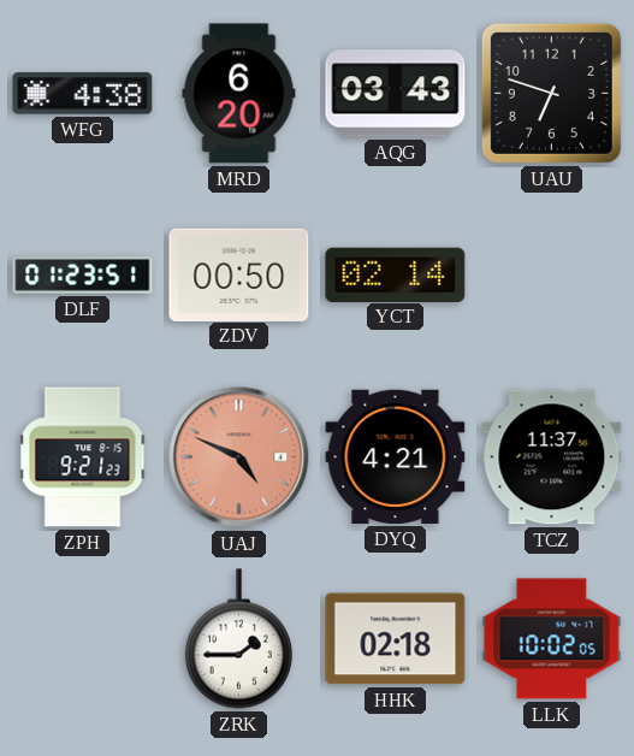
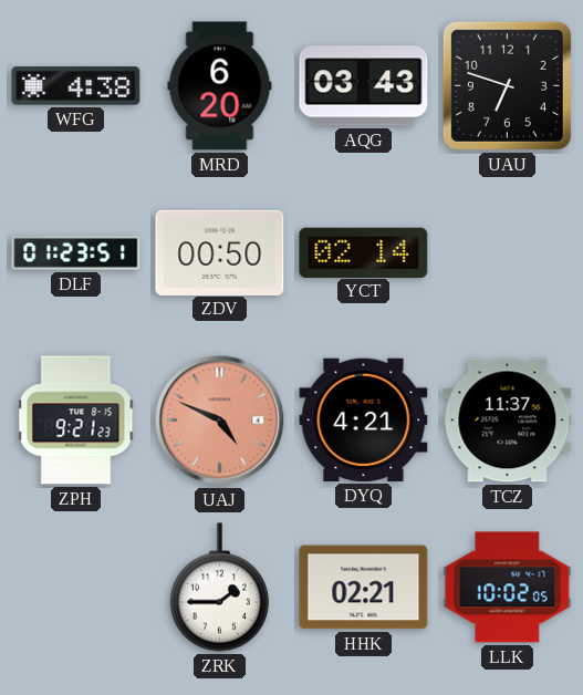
HHK: 02:18 -> 02:21
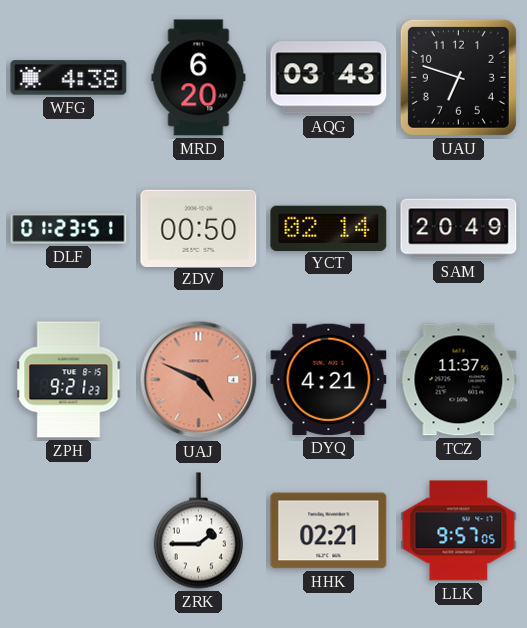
SAM: none -> 20:49
LLK: 10:02 -> 9:57
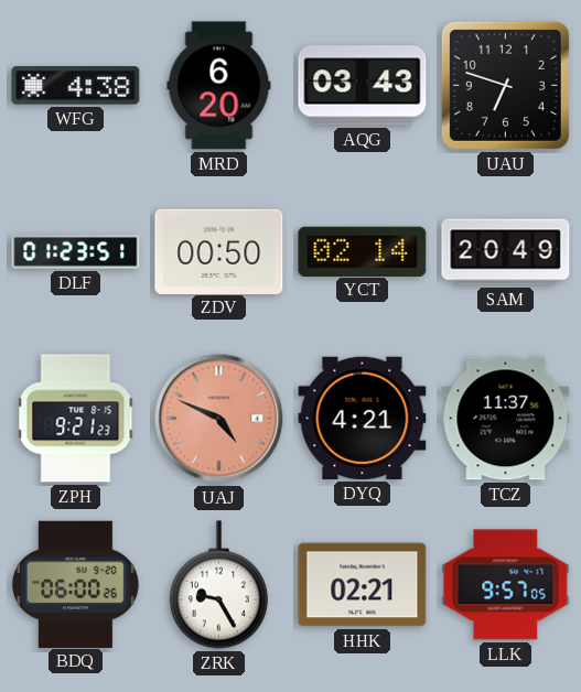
BDQ: none -> 06:00
ZRK: 1:45 -> 9:25
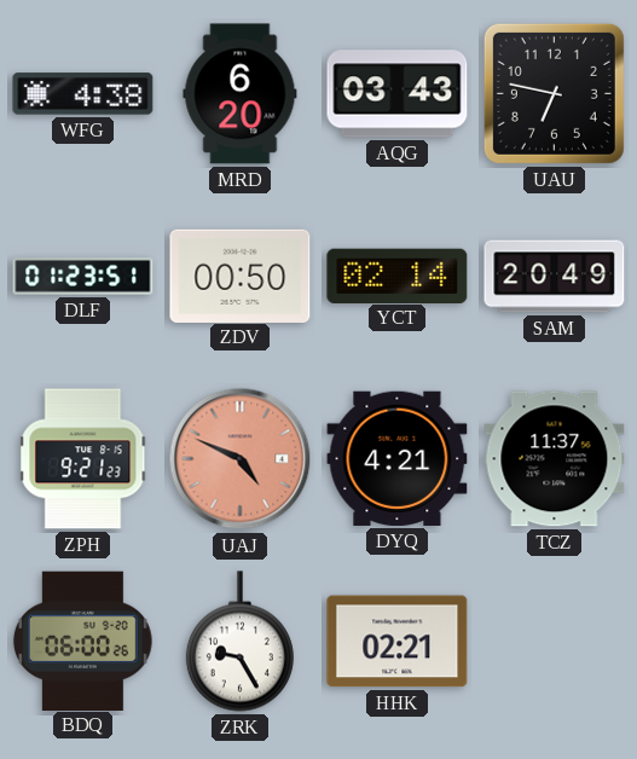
UAU: 6:48 -> 6:47
LLK: 9:57 -> none
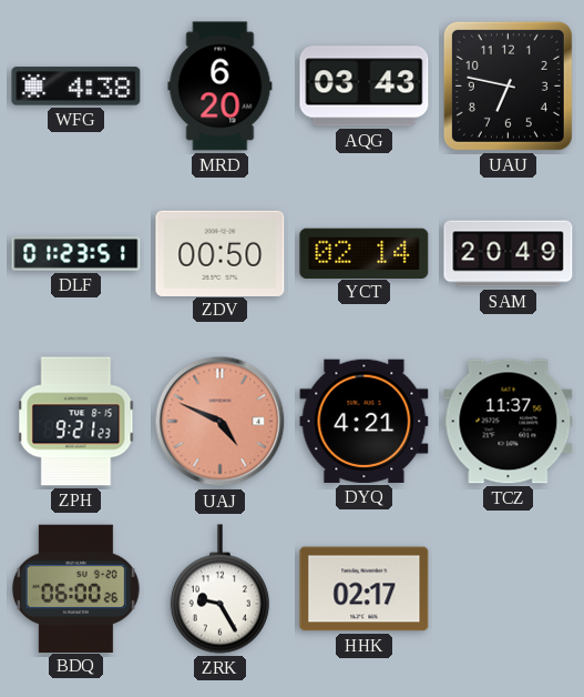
HHK: 02:21 -> 02:17
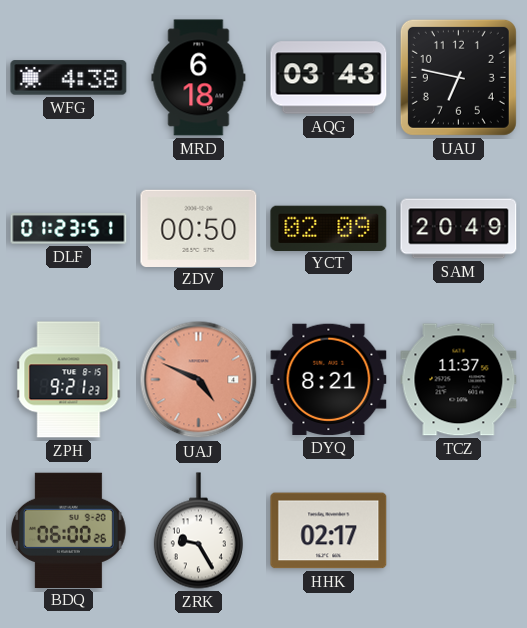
MRD: 6:20 -> 6:18
YCT: 02:14 -> 02:09
DYQ: 4:21 -> 8:21
